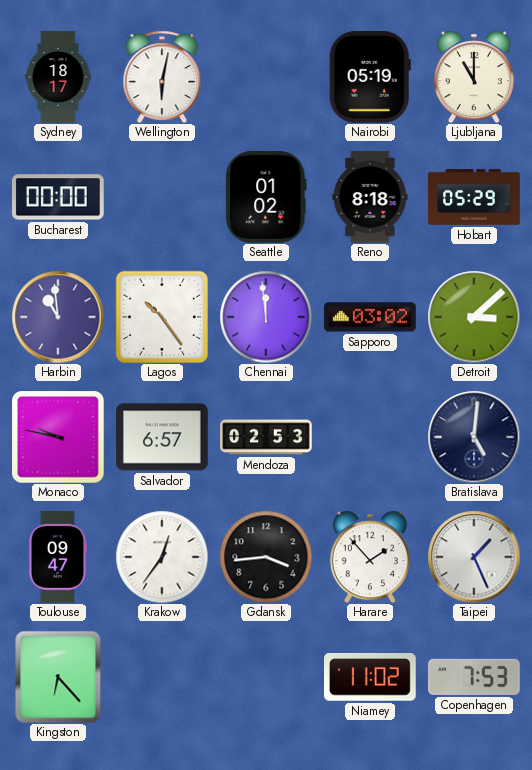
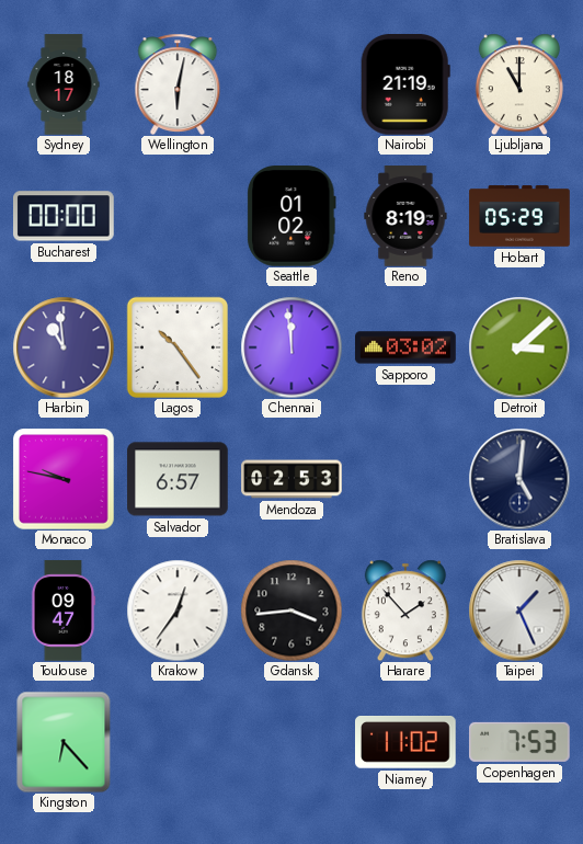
Nairobi: 05:19 -> 21:19
Reno: 8:18 -> 8:19
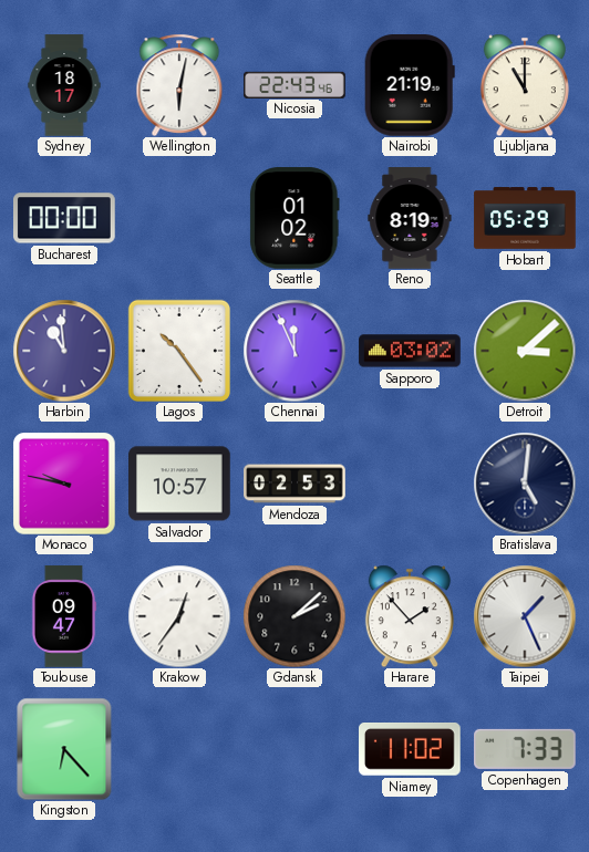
Nicosia: none -> 22:43
Chennai: 11:59 -> 11:56
Salvador: 6:57 -> 10:57
Gdansk: 3:44 -> 2:08
Copenhagen: 7:53 -> 7:33
